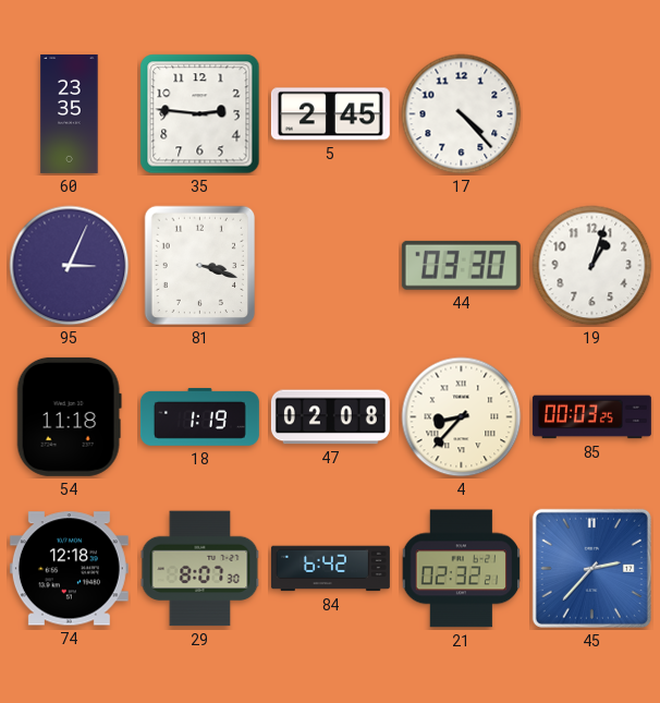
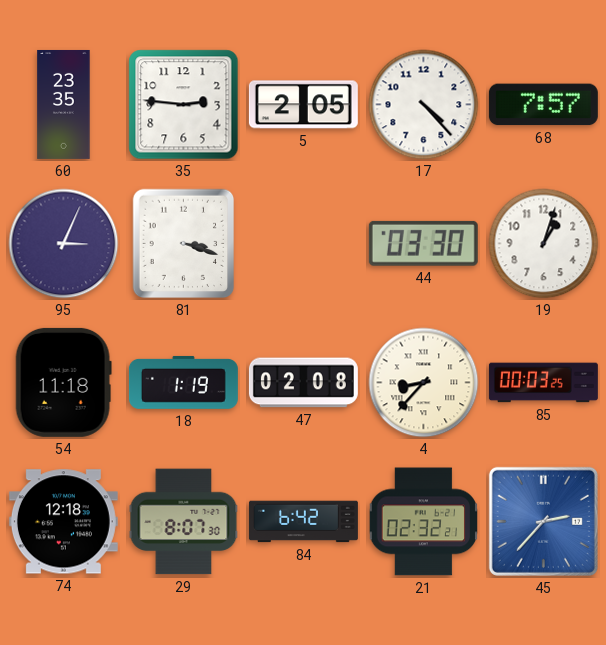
5: 2:45 -> 2:05
68: none -> 7:57
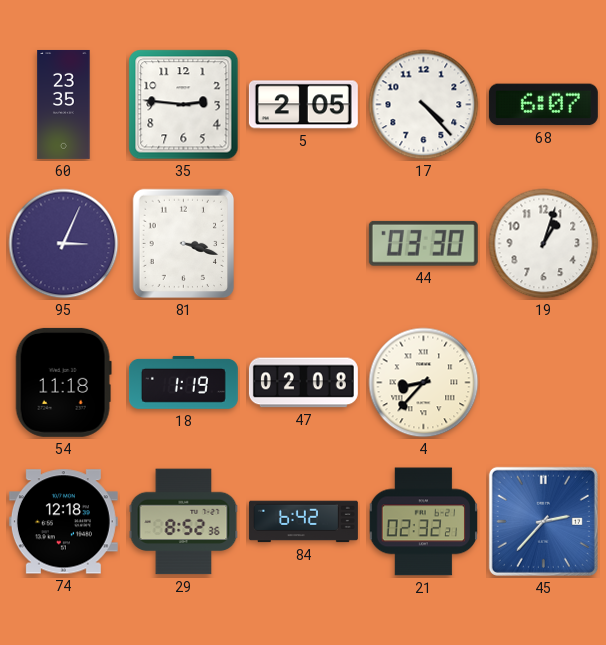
68: 7:57 -> 6:07
85: 00:03 -> none
29: 8:07 -> 8:52
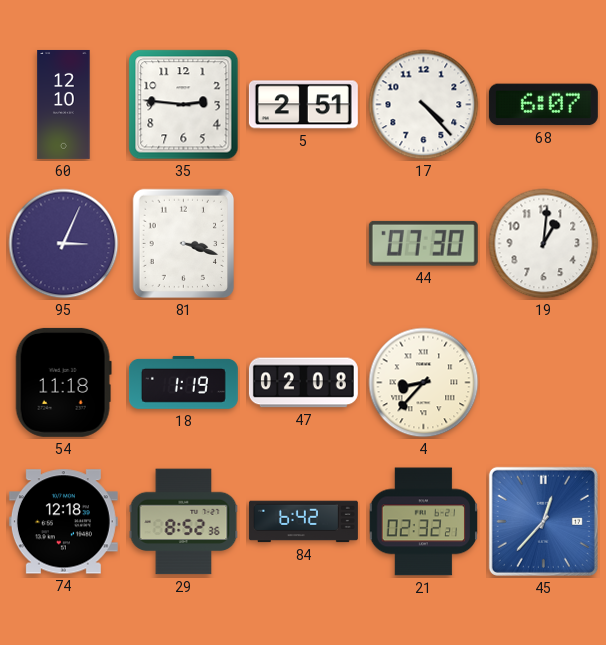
60: 23:35 -> 12:10
5: 2:05 -> 2:51
44: 03:30 -> 07:30
19: 1:03 -> 1:01
45: 2:37 -> 12:37
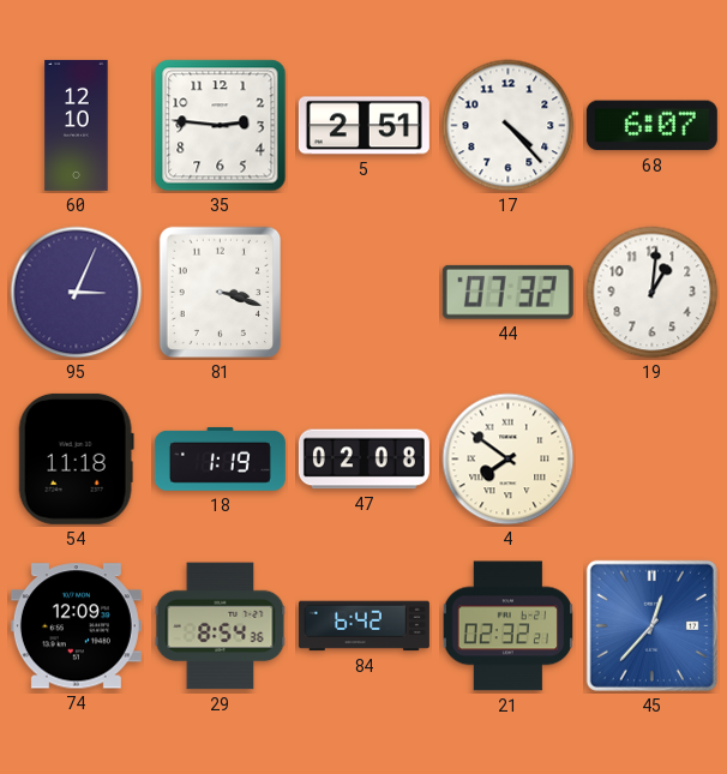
44: 07:30 -> 07:32
4: 8:37 -> 7:51
74: 12:18 -> 12:09
29: 8:52 -> 8:54
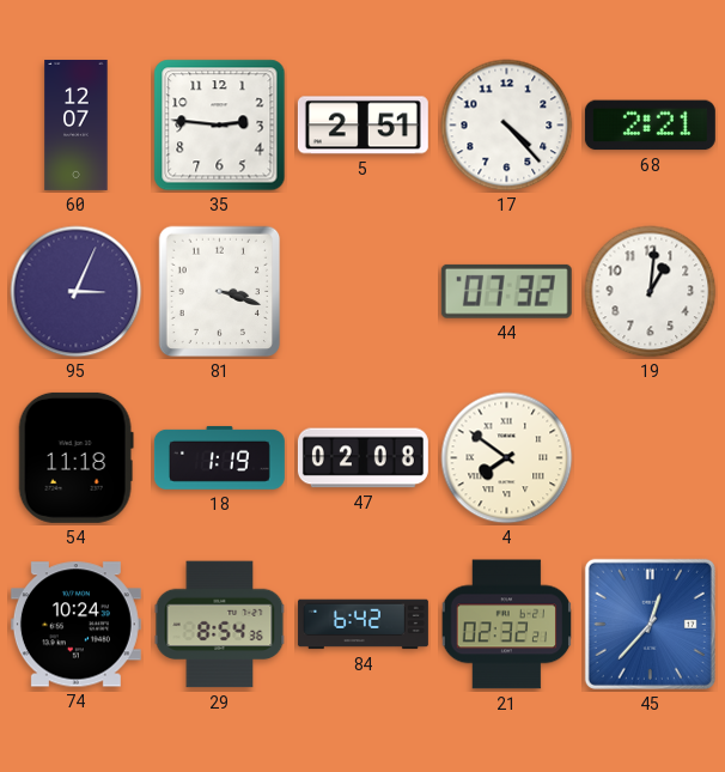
60: 12:10 -> 12:07
68: 6:07 -> 2:21
74: 12:09 -> 10:24
